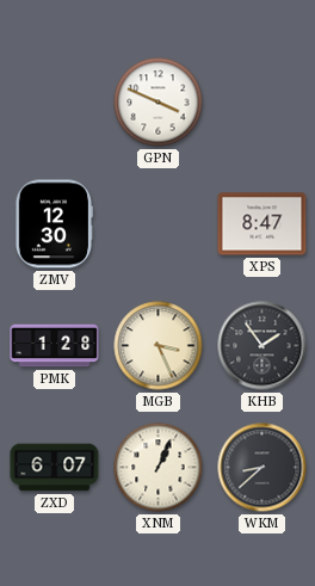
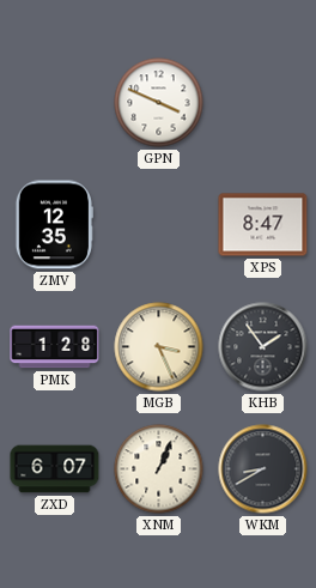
ZMV: 12:30 -> 12:35
WKM: 8:38 -> 8:40
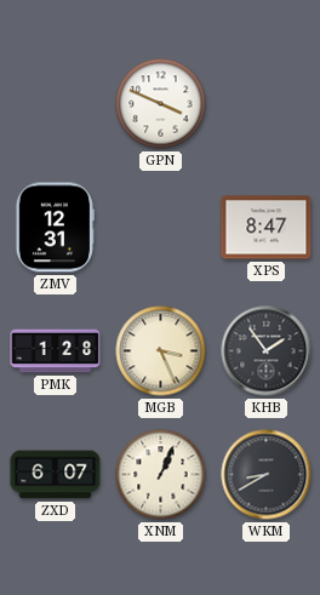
ZMV: 12:35 -> 12:31
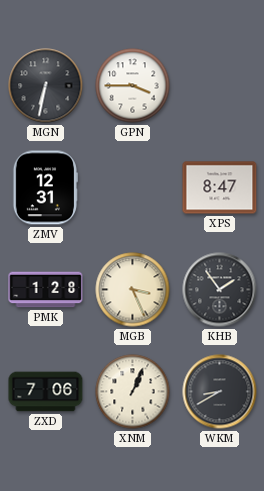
MGN: none -> 6:32
GPN: 3:49 -> 3:45
ZXD: 6:07 -> 7:06
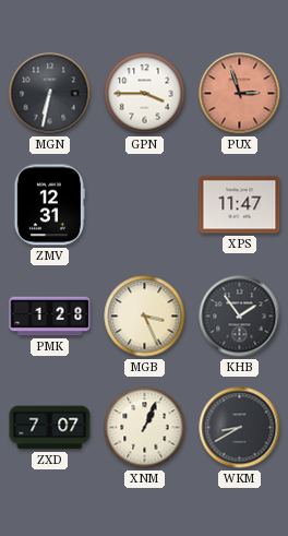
PUX: none -> 2:57
XPS: 8:47 -> 11:47
ZXD: 7:06 -> 7:07
